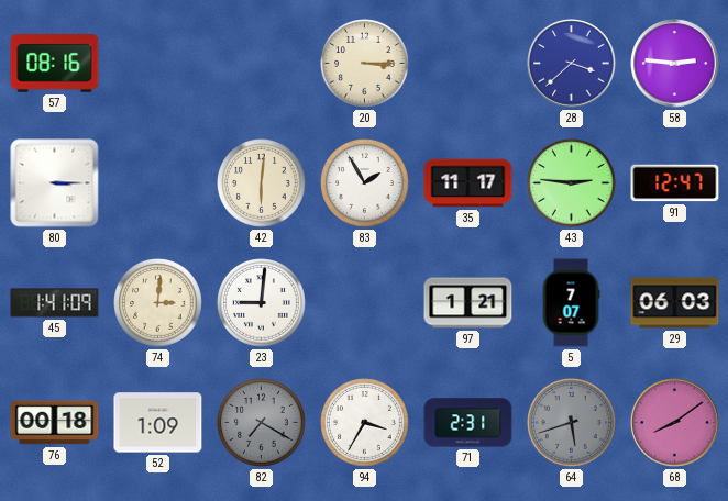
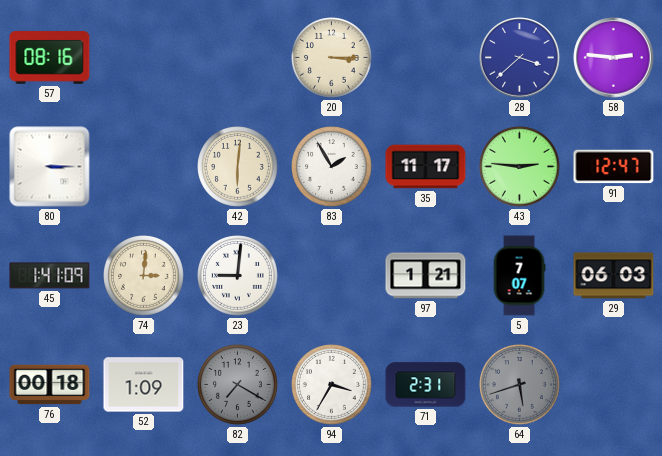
68: 8:09 -> none
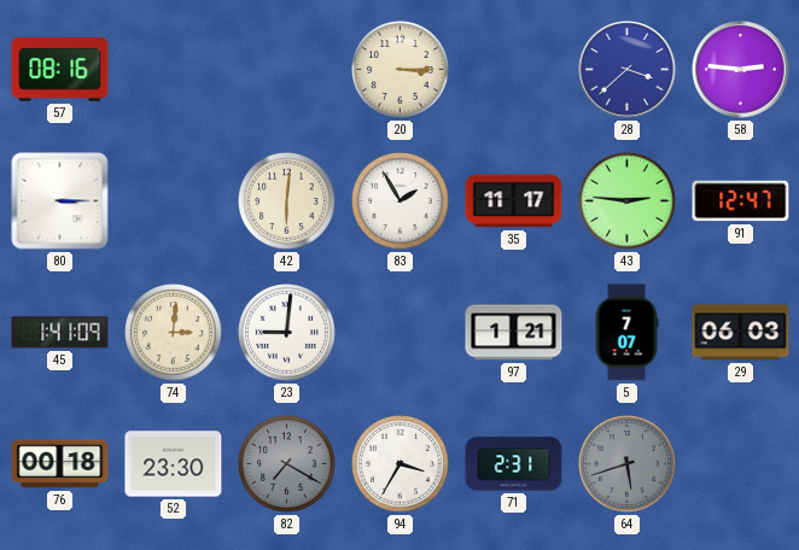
52: 1:09 -> 23:30
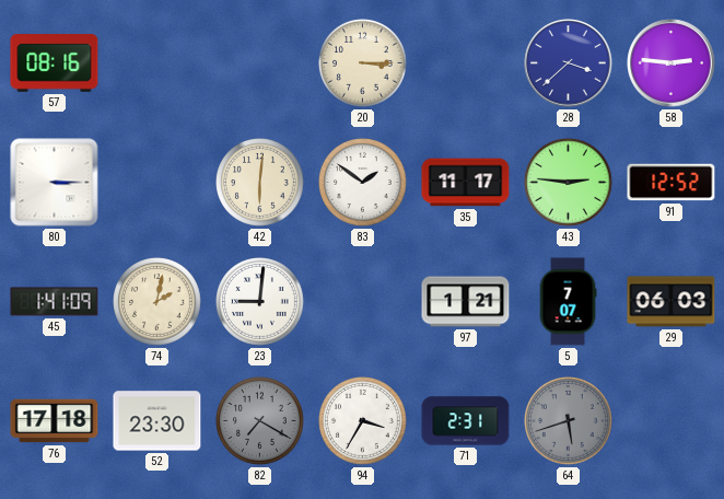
83: 1:55 -> 1:51
91: 12:47 -> 12:52
74: 3:01 -> 2:02
76: 00:18 -> 17:18
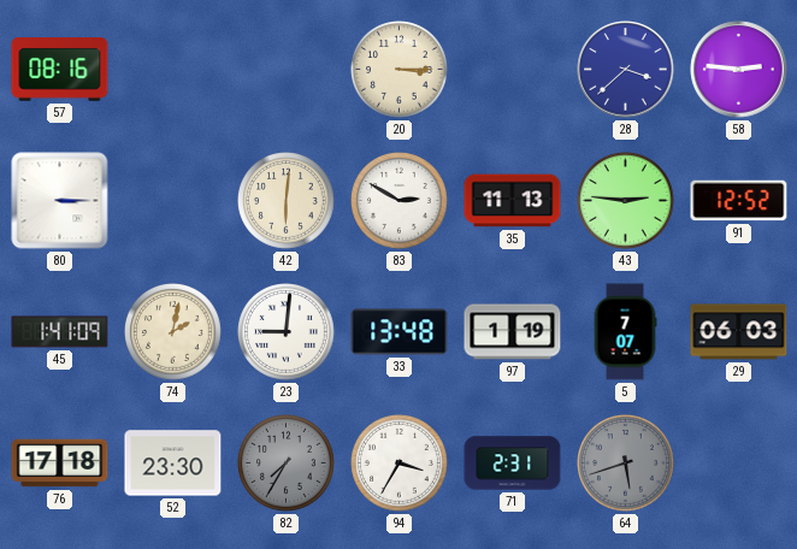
83: 1:51 -> 2:50
35: 11:17 -> 11:13
33: none -> 13:48
97: 1:21 -> 1:19
82: 7:20 -> 7:35
